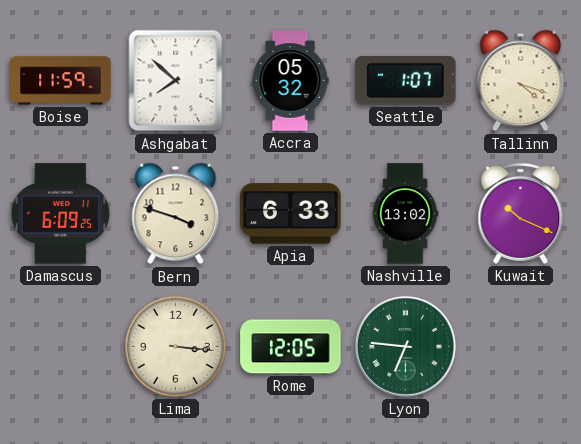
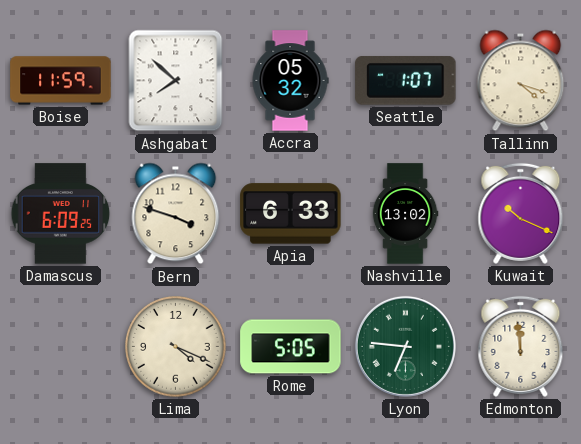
Lima: 3:16 -> 4:19
Rome: 12:05 -> 5:05
Edmonton: none -> 11:59
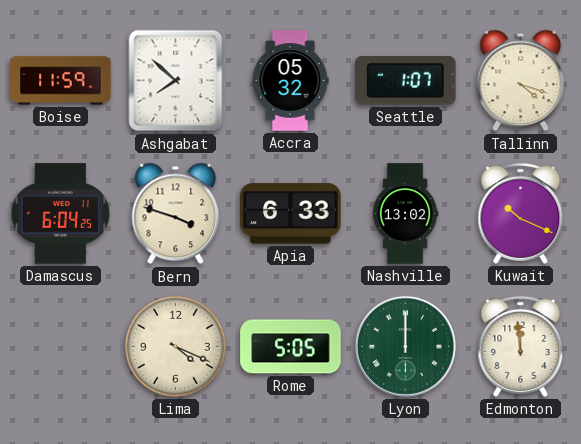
Damascus: 6:09 -> 6:04
Lyon: 6:46 -> 12:00
